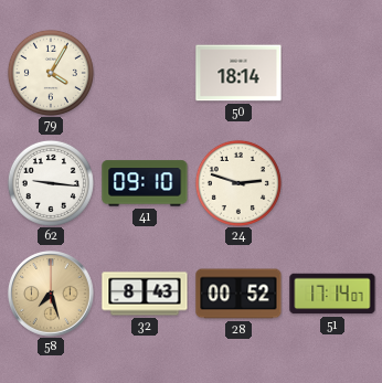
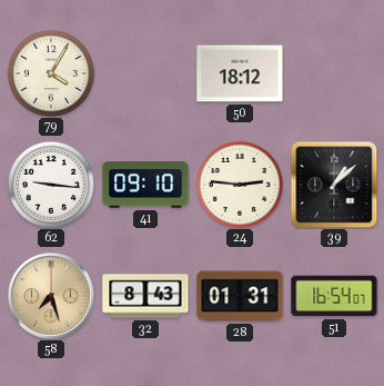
50: 18:14 -> 18:12
24: 2:48 -> 2:46
39: none -> 1:08
28: 00:52 -> 01:31
51: 17:14 -> 16:54
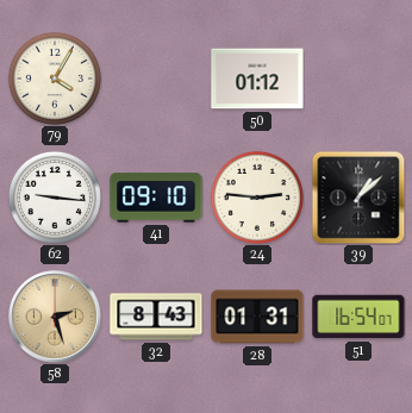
50: 18:12 -> 01:12
58: 7:27 -> 2:27
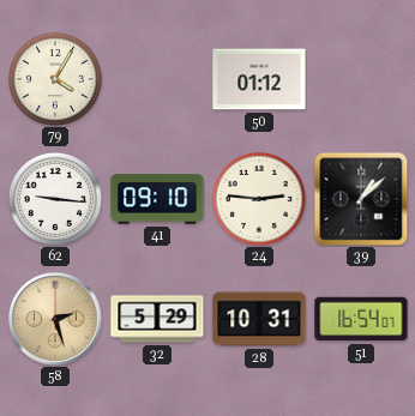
32: 8:43 -> 5:29
28: 01:31 -> 10:31
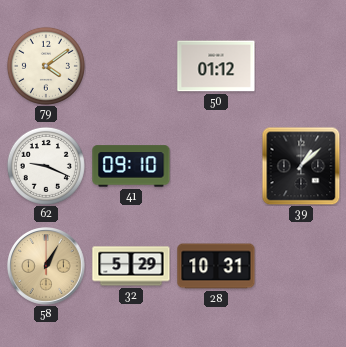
79: 4:05 -> 4:09
62: 9:16 -> 9:19
24: 2:46 -> none
58: 2:27 -> 1:05
51: 16:54 -> none
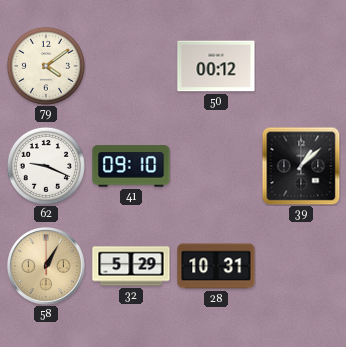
50: 01:12 -> 00:12
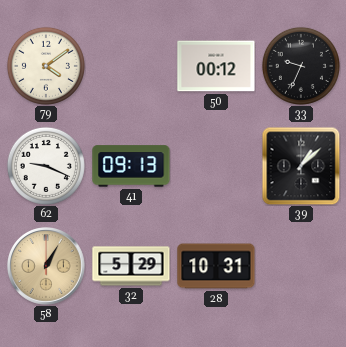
33: none -> 9:34
41: 09:10 -> 09:13
